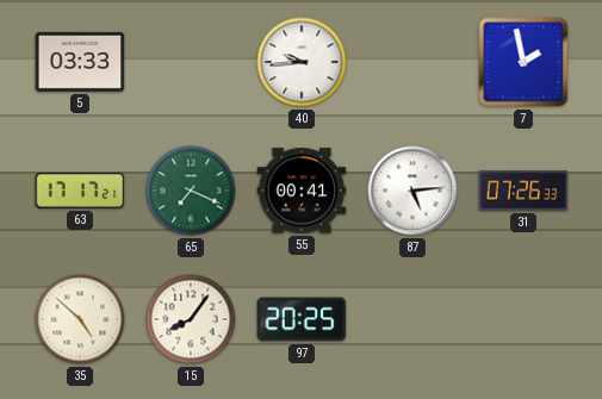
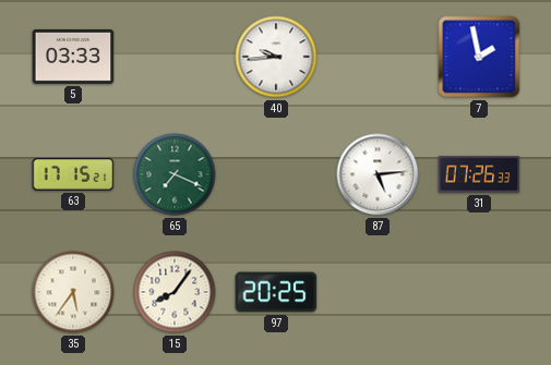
63: 17:17 -> 17:15
55: 00:41 -> none
35: 4:52 -> 5:36
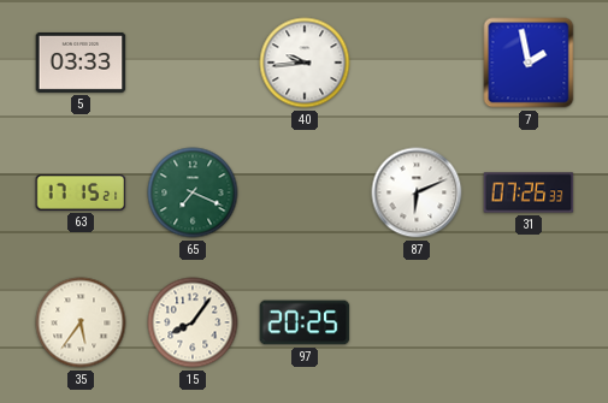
87: 5:14 -> 6:11
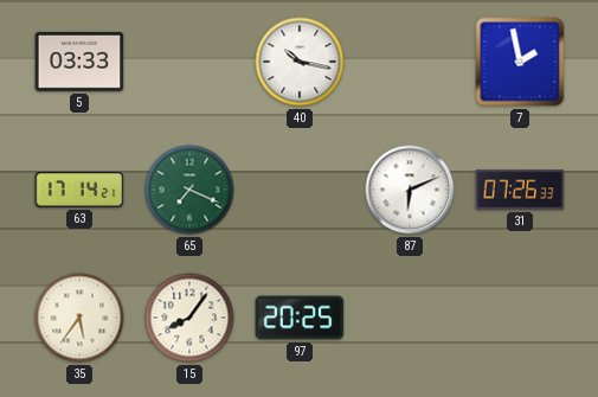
40: 9:44 -> 10:17
63: 17:15 -> 17:14
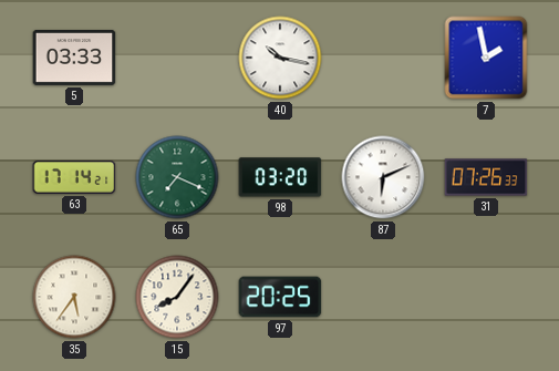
98: none -> 03:20
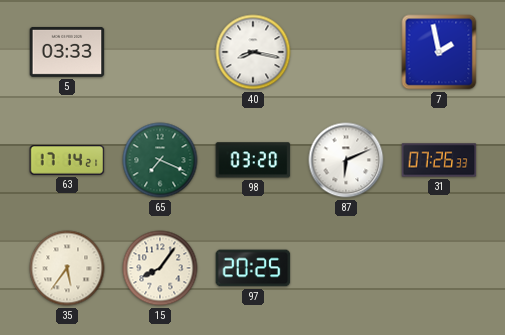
40: 10:17 -> 8:17
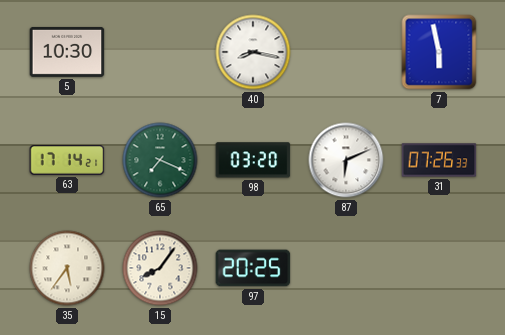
5: 03:33 -> 10:30
7: 1:58 -> 5:58
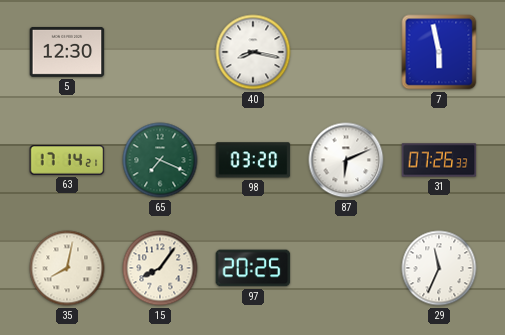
5: 10:30 -> 12:30
35: 5:36 -> 8:02
29: none -> 11:34
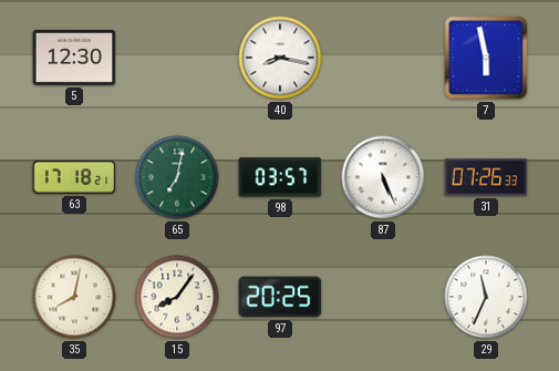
63: 17:14 -> 17:18
65: 7:19 -> 7:02
98: 03:20 -> 03:57
87: 6:11 -> 5:26
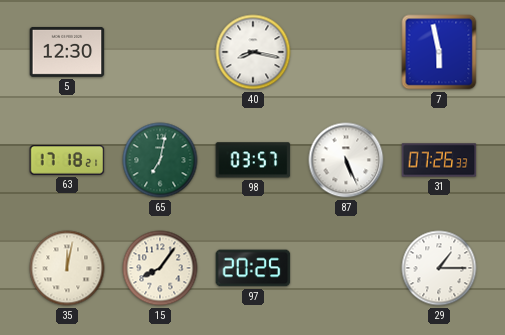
35: 8:02 -> 12:02
29: 11:34 -> 1:15
